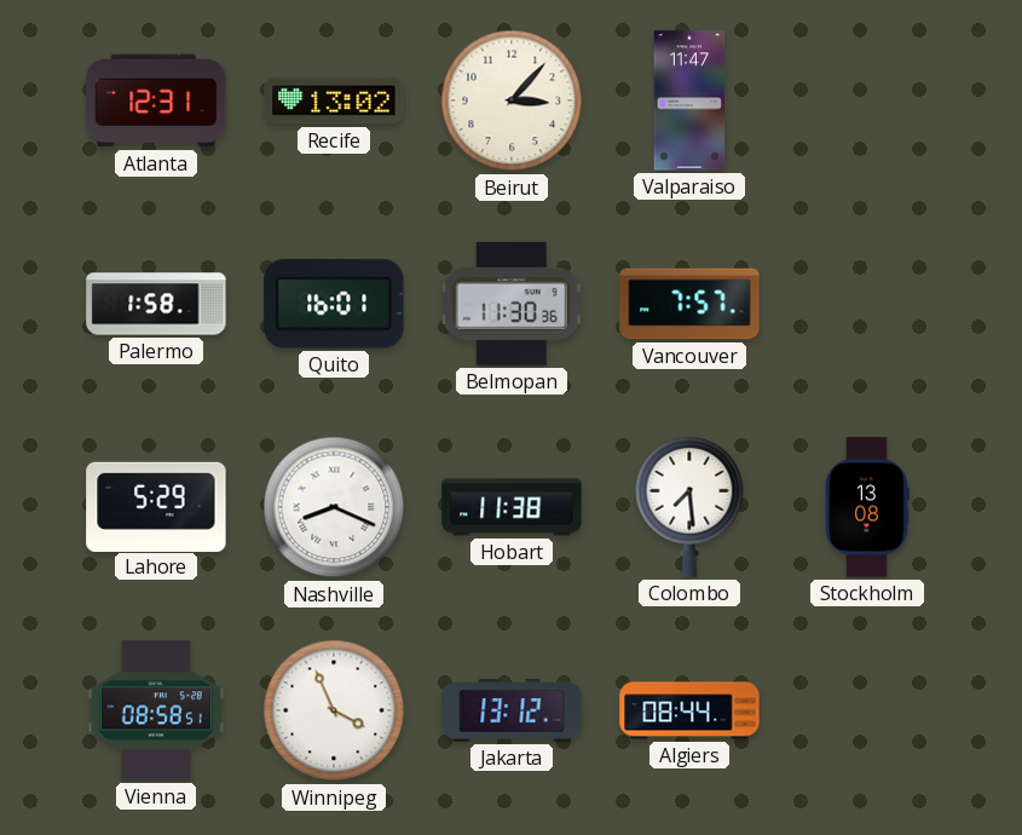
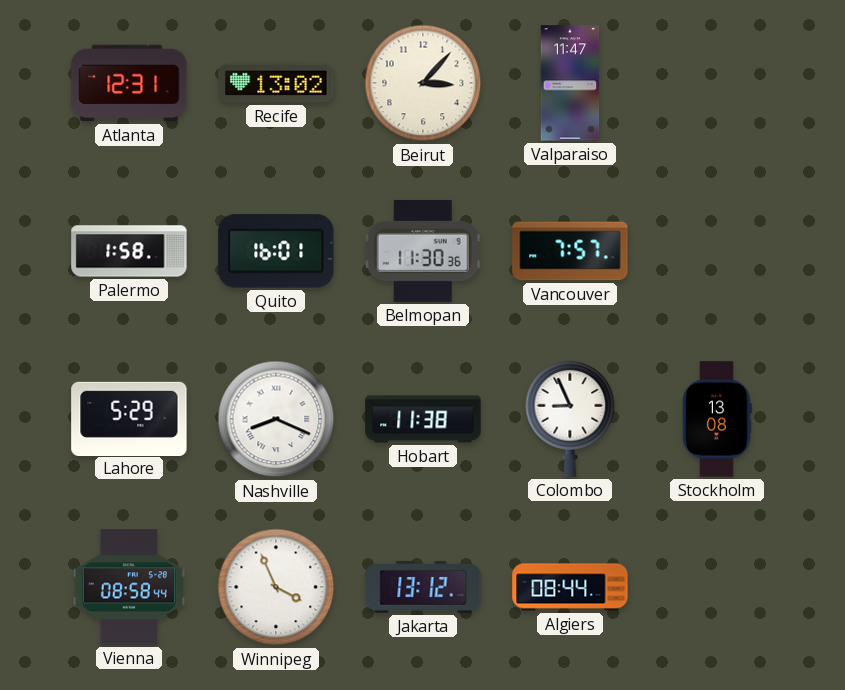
Colombo: 7:29 -> 8:56
Vienna: 08:58:51 -> 08:58:44
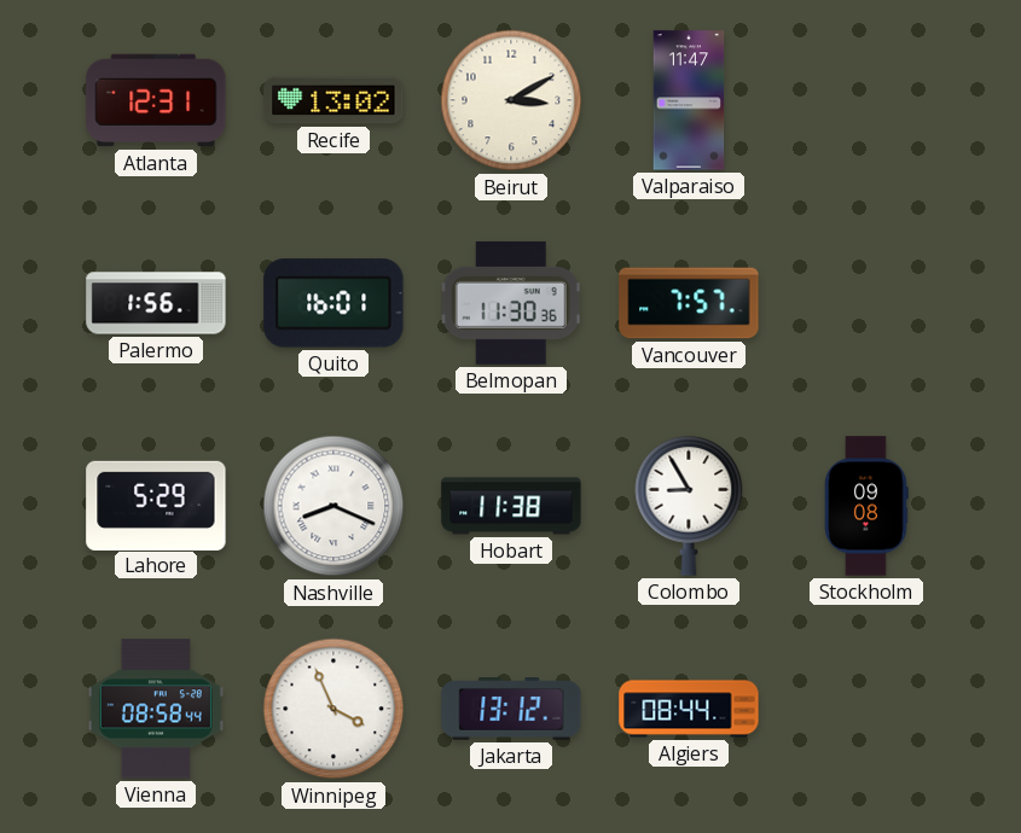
Beirut: 3:07 -> 3:10
Palermo: 1:58 -> 1:56
Colombo: 8:56 -> 8:55
Stockholm: 13:08 -> 09:08
